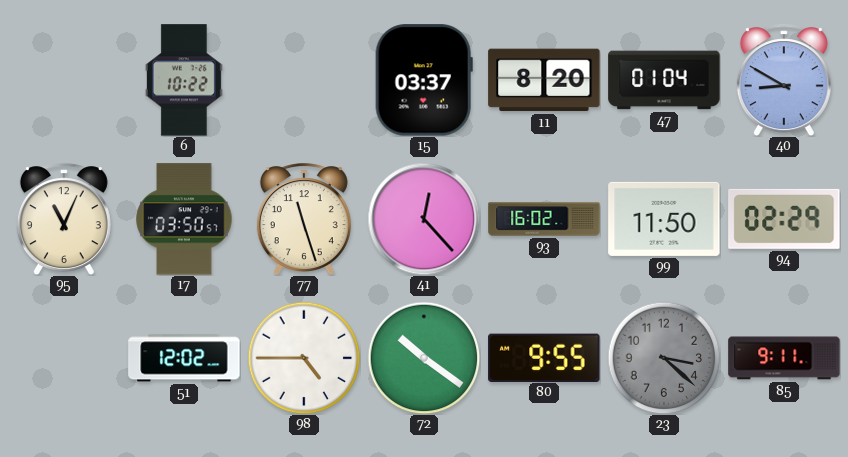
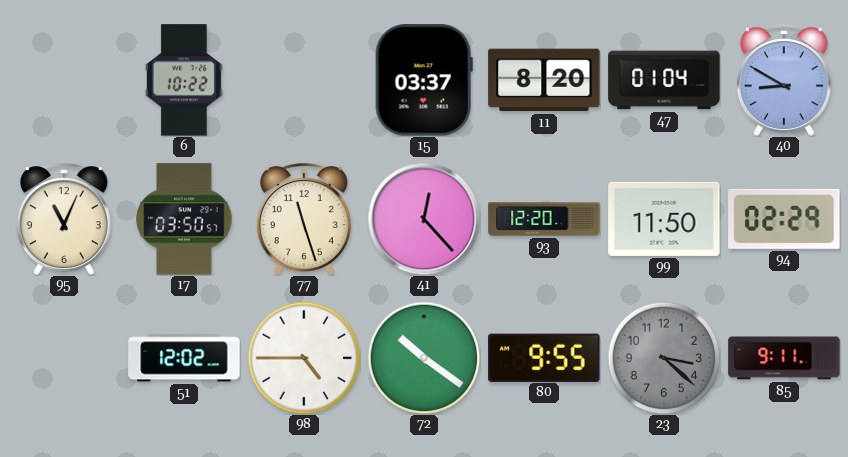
93: 16:02 -> 12:20
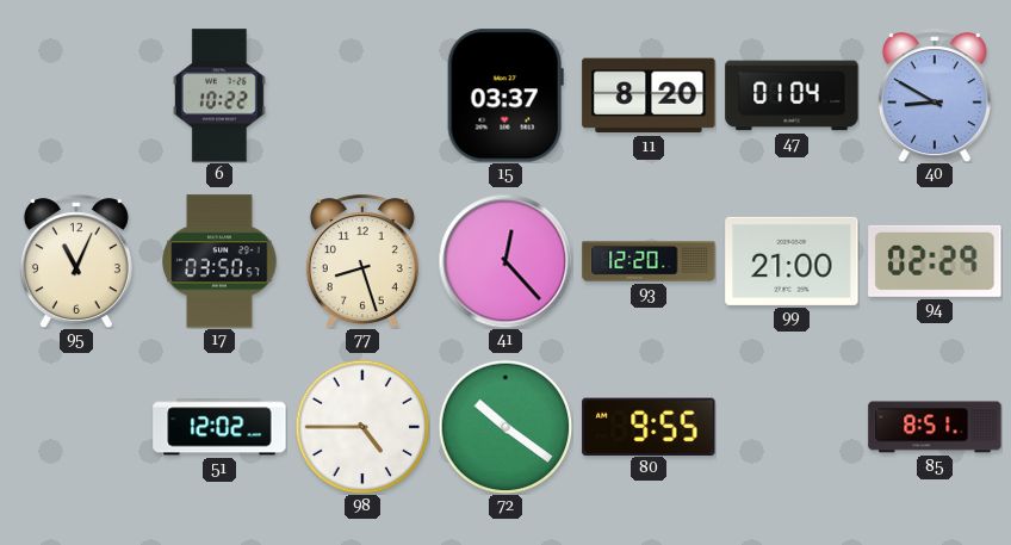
77: 11:27 -> 8:27
99: 11:50 -> 21:00
23: 3:22 -> none
85: 9:11 -> 8:51
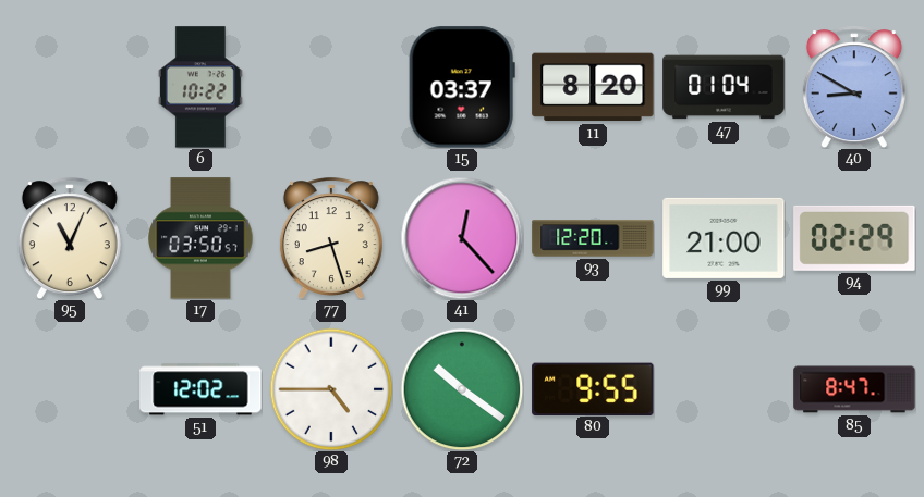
85: 8:51 -> 8:47
